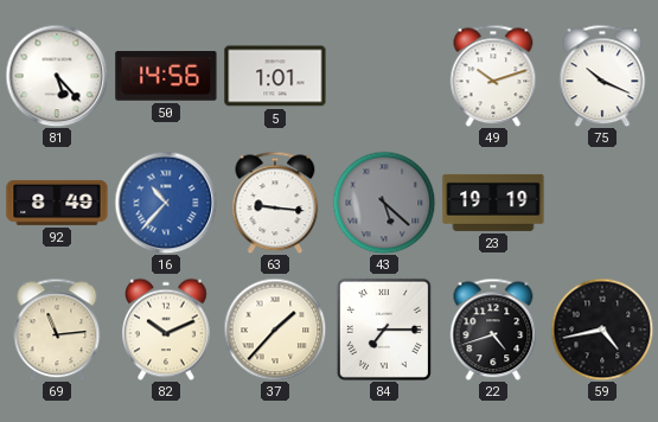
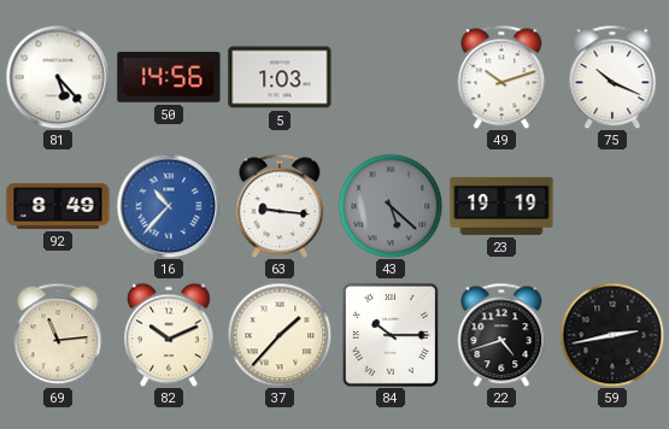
5: 1:01 -> 1:03
84: 7:15 -> 10:15
59: 4:43 -> 2:43
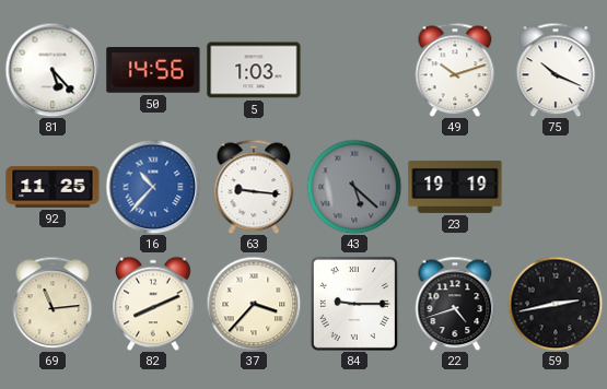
92: 8:49 -> 11:25
82: 10:11 -> 8:11
37: 1:37 -> 3:37
84: 10:15 -> 9:15
